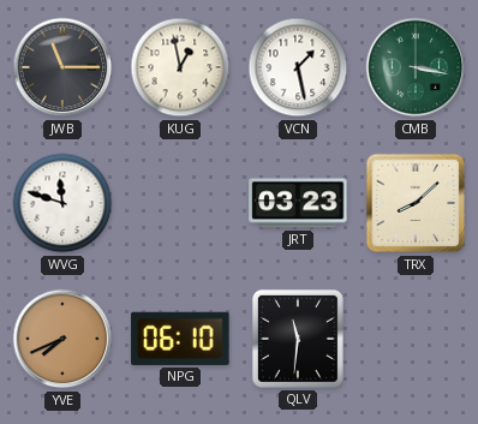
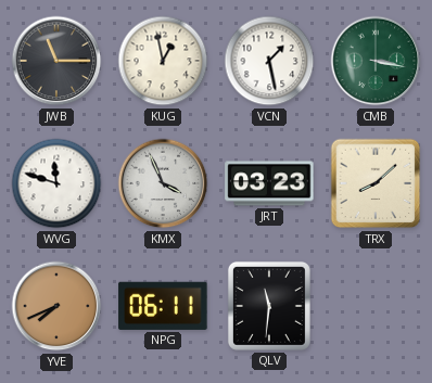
KMX: none -> 3:56
NPG: 06:10 -> 06:11
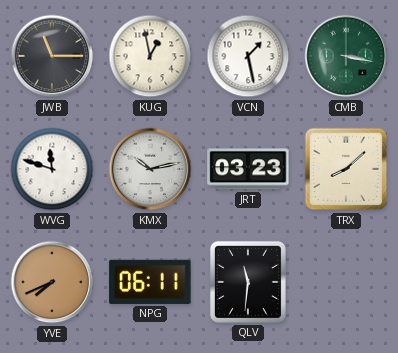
KMX: 3:56 -> 10:13
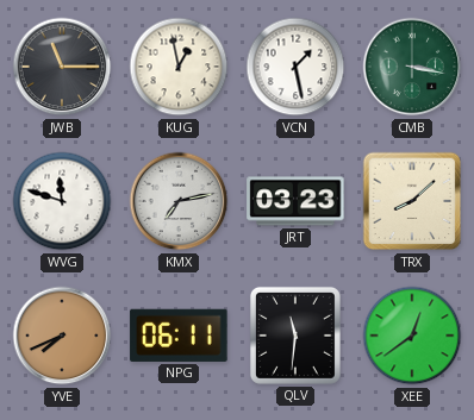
KMX: 10:13 -> 7:13
XEE: none -> 12:39
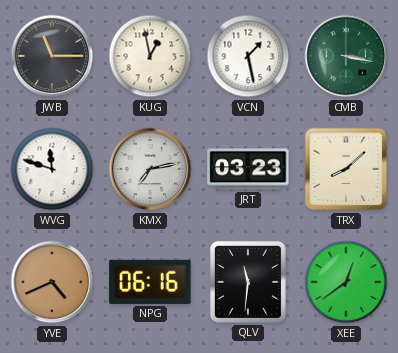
YVE: 7:41 -> 4:41
NPG: 06:11 -> 06:16
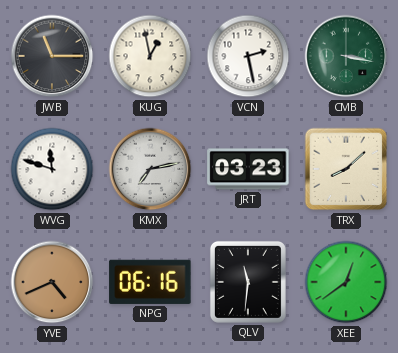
VCN: 1:28 -> 2:28
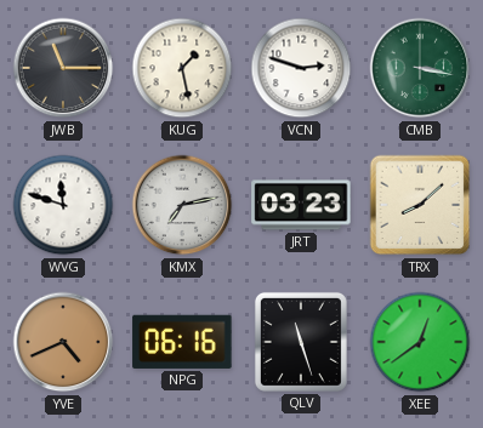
KUG: 12:58 -> 1:28
VCN: 2:28 -> 2:48
QLV: 11:31 -> 11:27
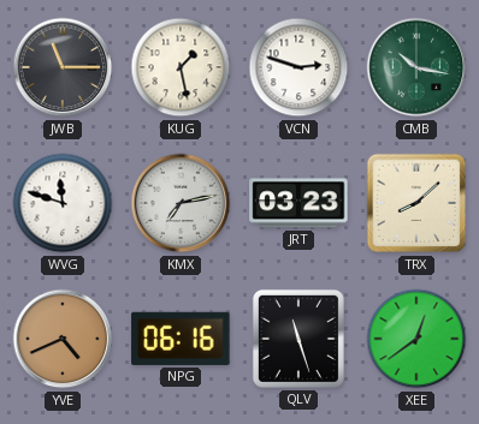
CMB: 3:17 -> 10:17
